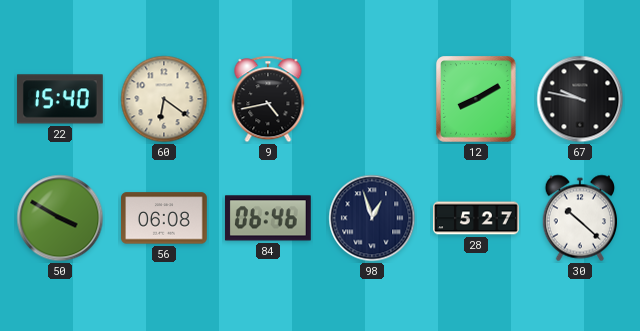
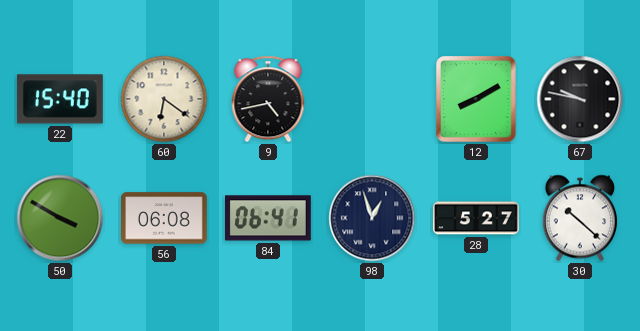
84: 06:46 -> 06:41
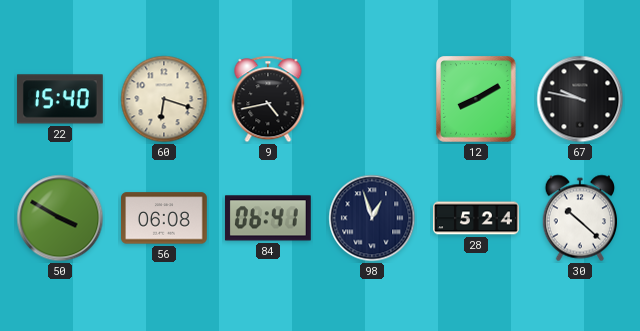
60: 6:21 -> 6:18
28: 5:27 -> 5:24
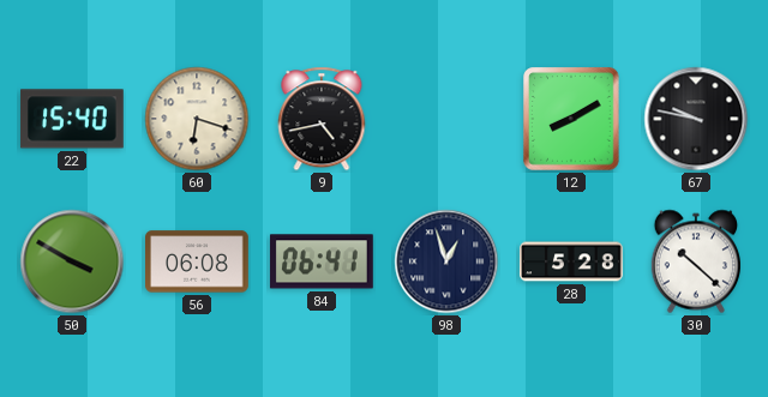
28: 5:24 -> 5:28
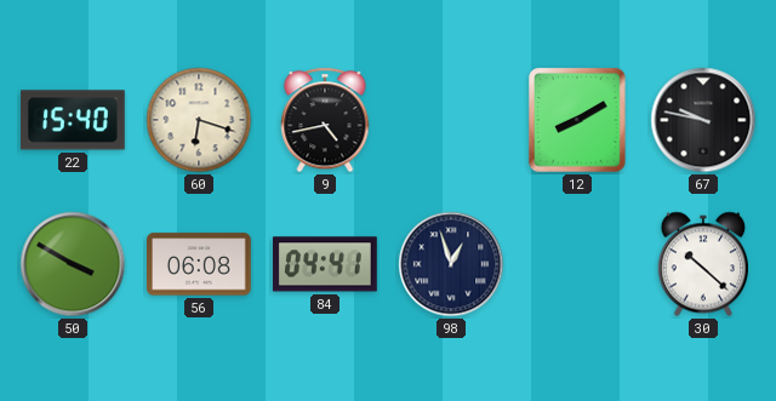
84: 06:41 -> 04:41
28: 5:28 -> none
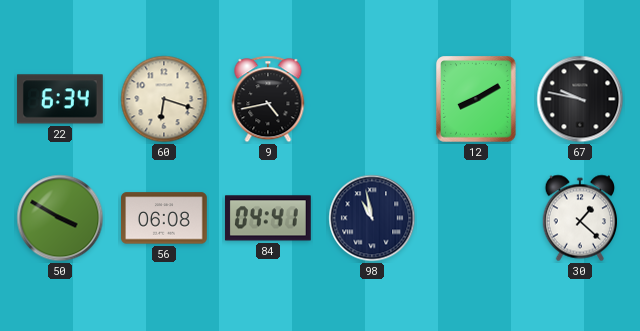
22: 15:40 -> 6:34
98: 12:57 -> 10:58
30: 10:22 -> 1:22
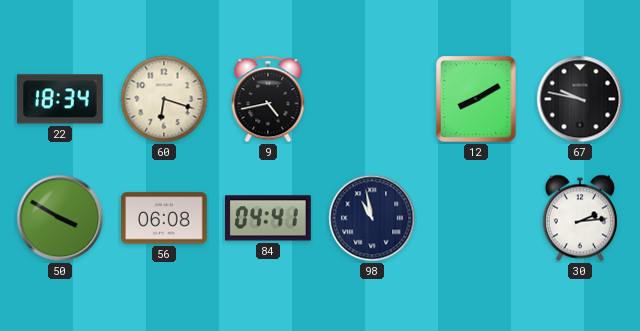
22: 6:34 -> 18:34
30: 1:22 -> 2:14
